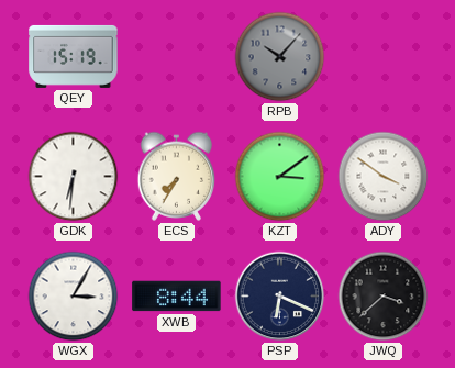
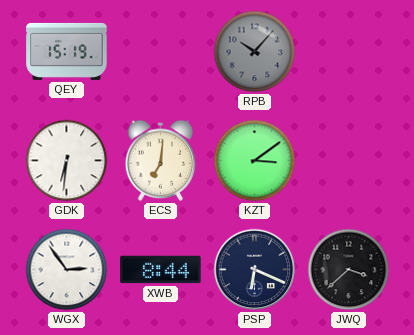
ECS: 7:35 -> 7:01
ADY: 3:51 -> none
WGX: 3:05 -> 2:54
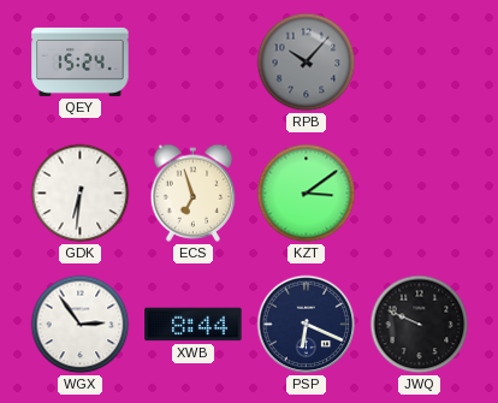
QEY: 15:19 -> 15:24
ECS: 7:01 -> 6:57
JWQ: 3:38 -> 9:49
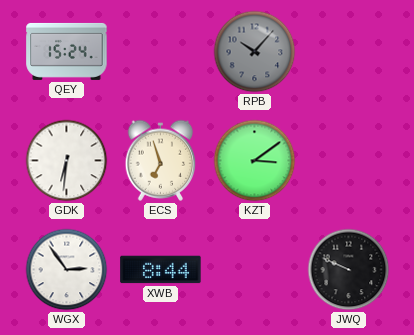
PSP: 6:19 -> none
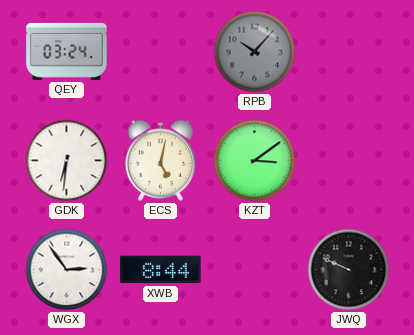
QEY: 15:24 -> 03:24
ECS: 6:57 -> 5:02
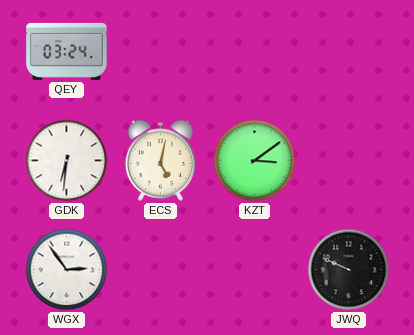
RPB: 10:07 -> none
XWB: 8:44 -> none
